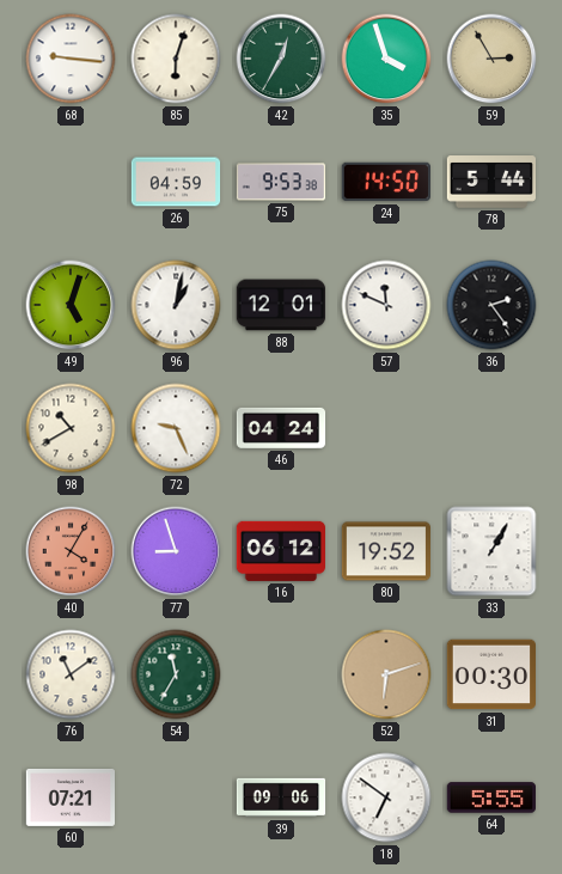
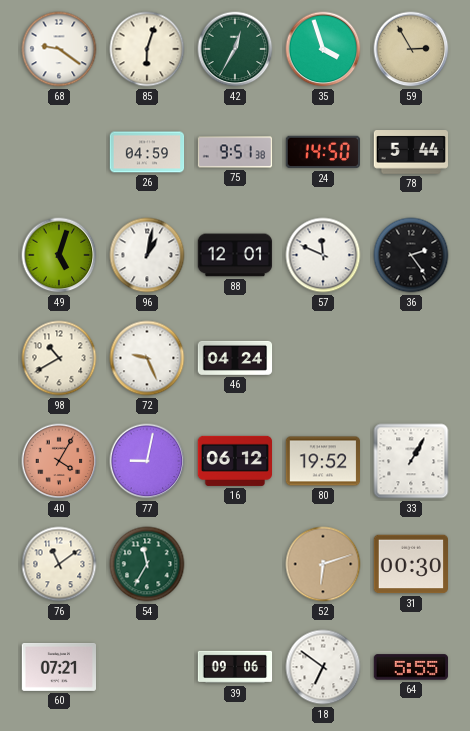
68: 9:16 -> 9:21
75: 9:53 -> 9:51
77: 8:57 -> 9:02
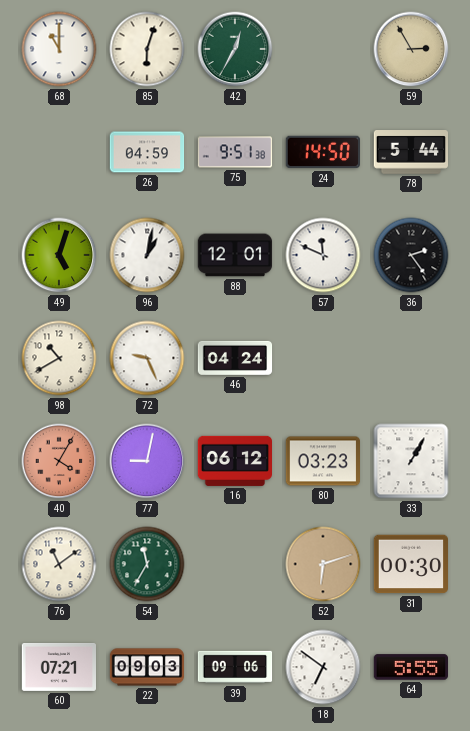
68: 9:21 -> 11:00
35: 3:57 -> none
80: 19:52 -> 03:23
22: none -> 09:03
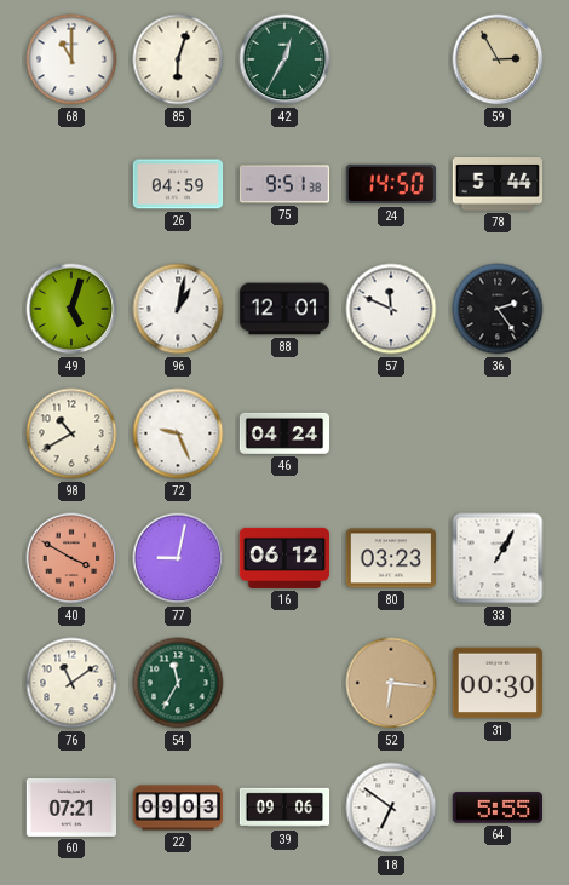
40: 4:05 -> 3:50
52: 6:12 -> 6:16
